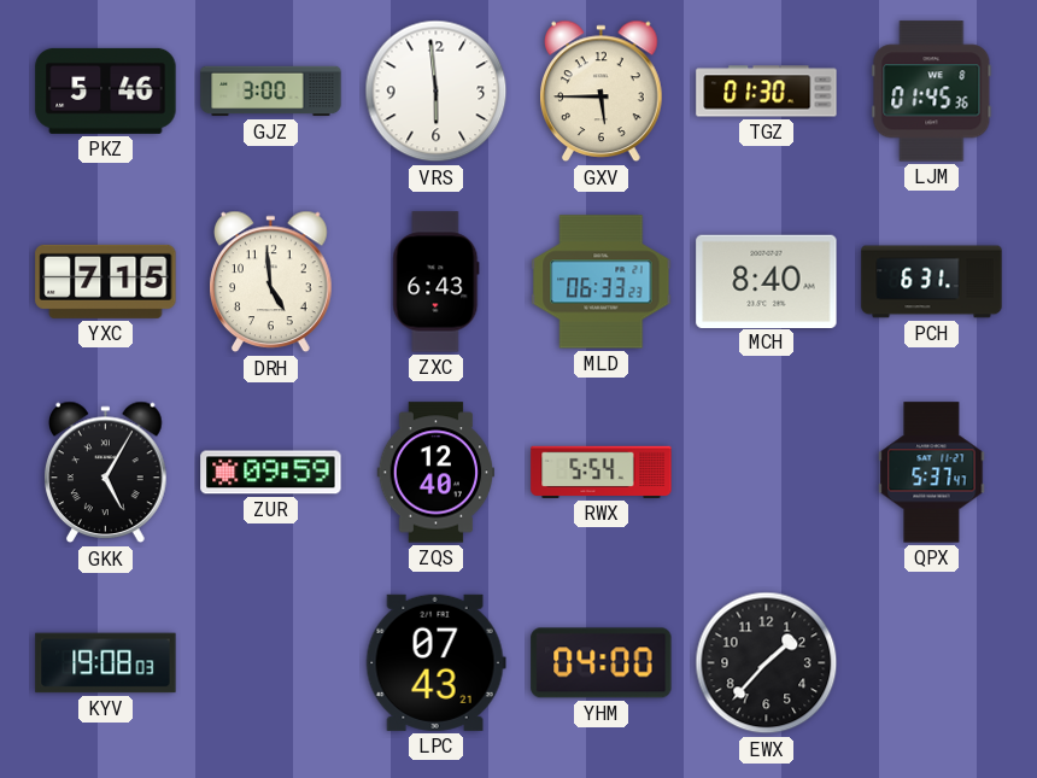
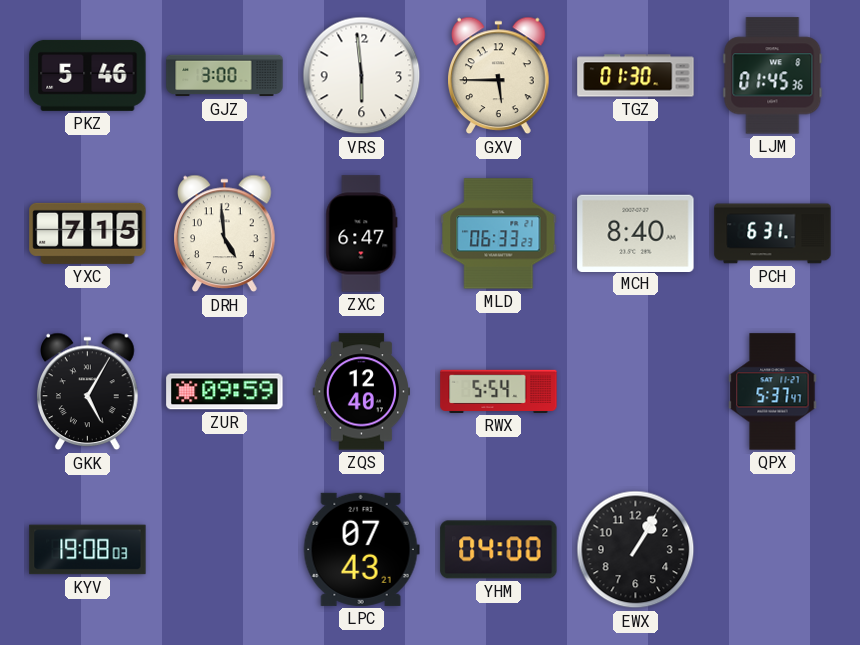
ZXC: 6:43 -> 6:47
EWX: 1:37 -> 1:05
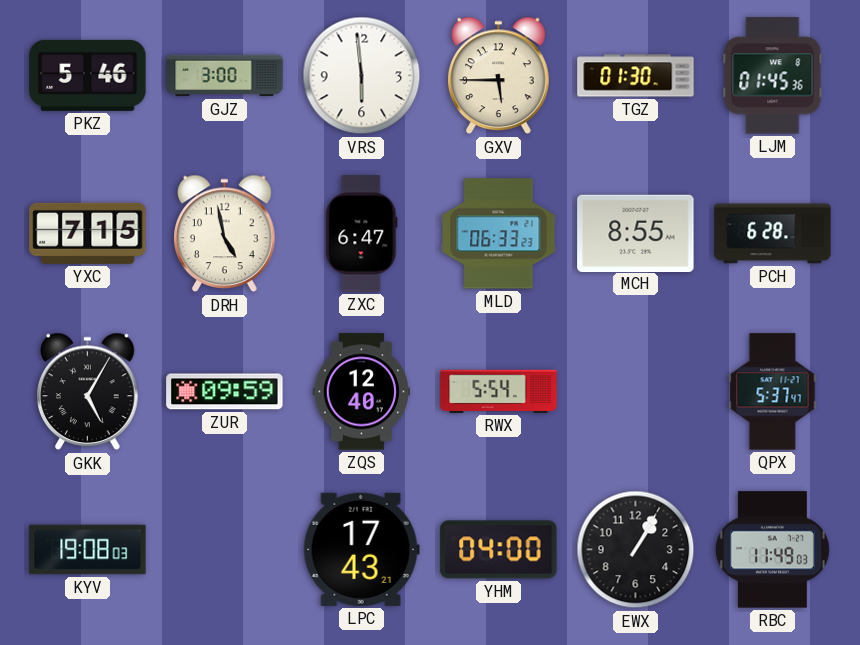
DRH: 4:59 -> 4:58
MCH: 8:40 -> 8:55
PCH: 6:31 -> 6:28
LPC: 07:43 -> 17:43
RBC: none -> 11:49
